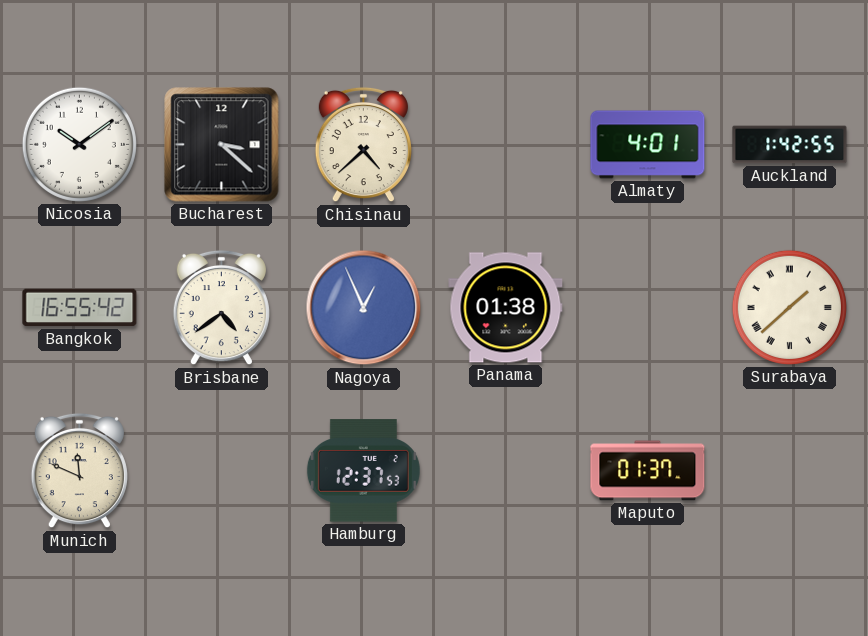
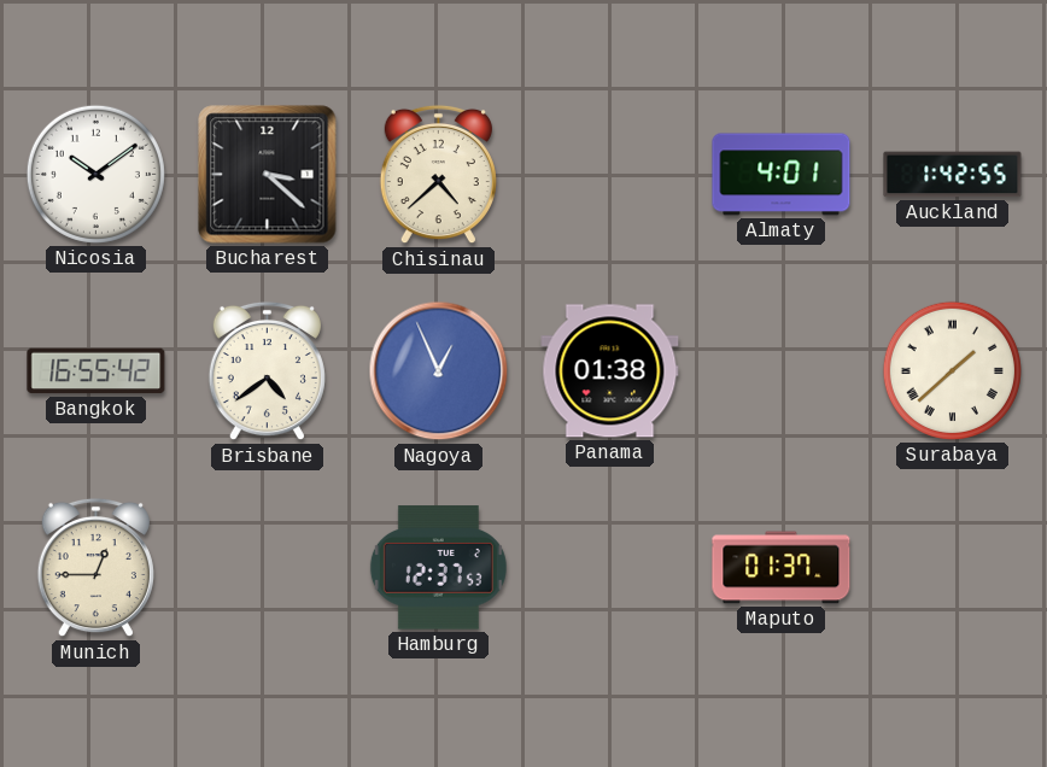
Munich: 11:49 -> 12:45
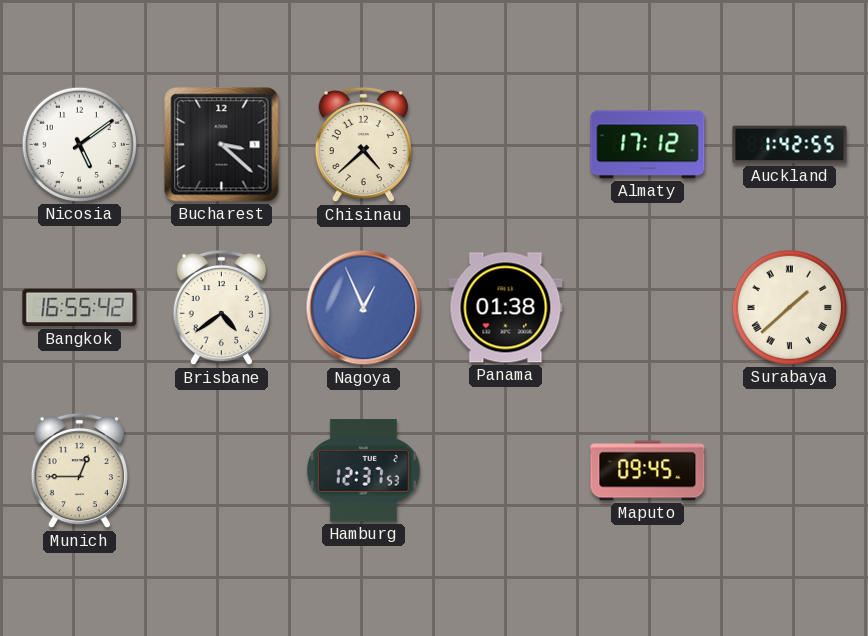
Nicosia: 10:09 -> 5:09
Almaty: 4:01 -> 17:12
Maputo: 01:37 -> 09:45
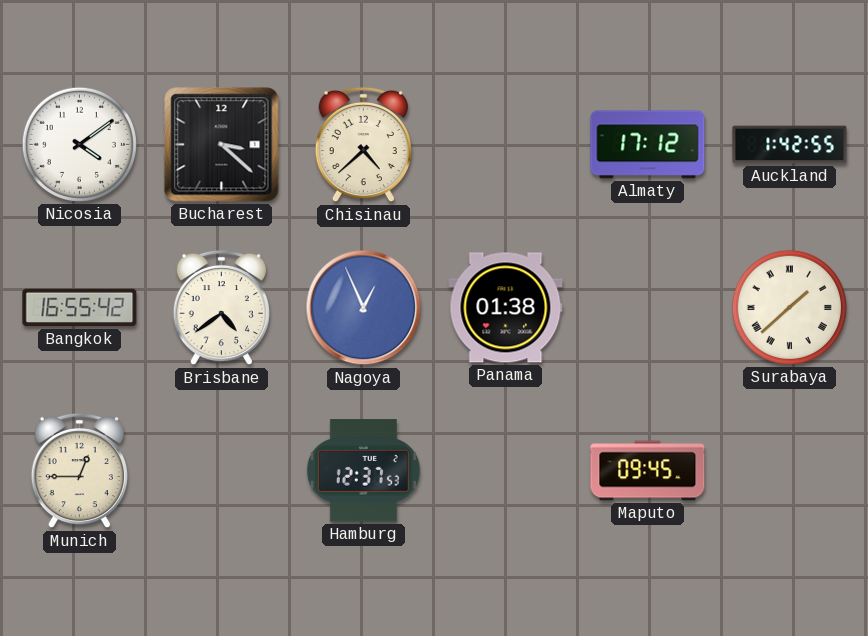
Nicosia: 5:09 -> 4:09
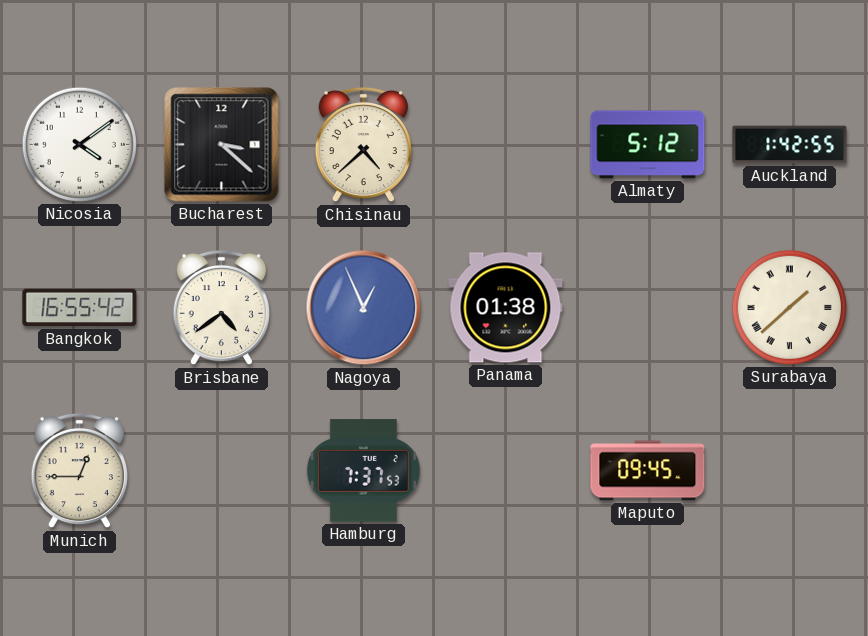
Almaty: 17:12 -> 5:12
Hamburg: 12:37 -> 7:37
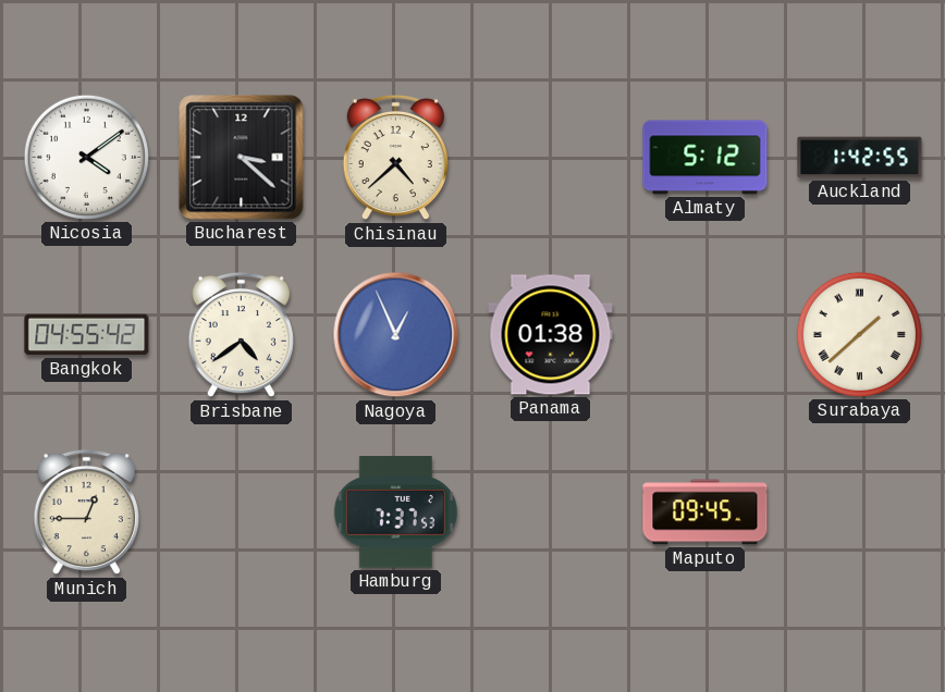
Bangkok: 16:55 -> 04:55
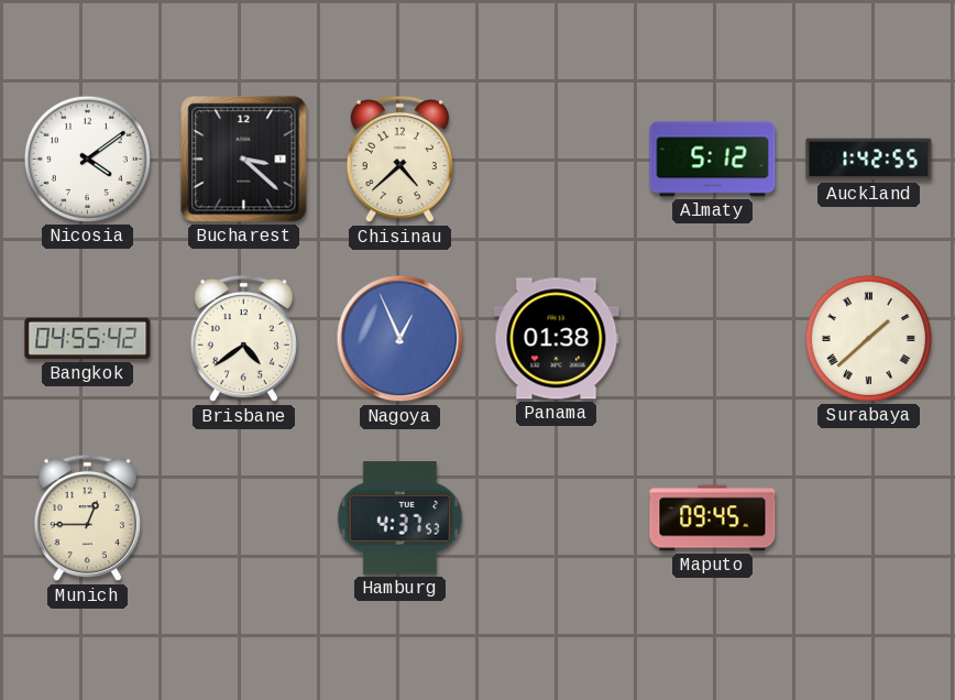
Hamburg: 7:37 -> 4:37
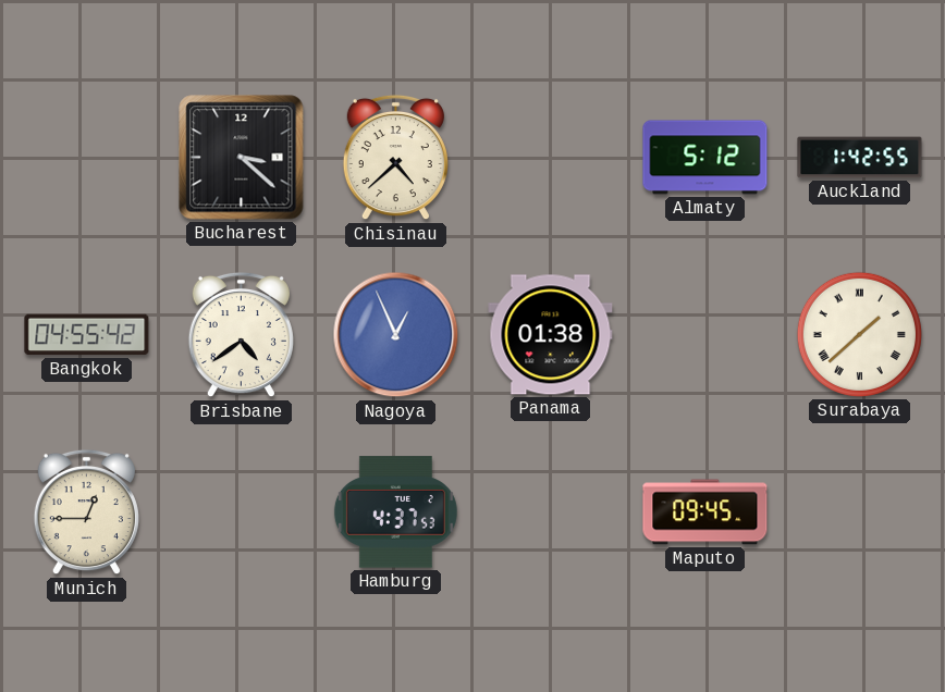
Nicosia: 4:09 -> none
